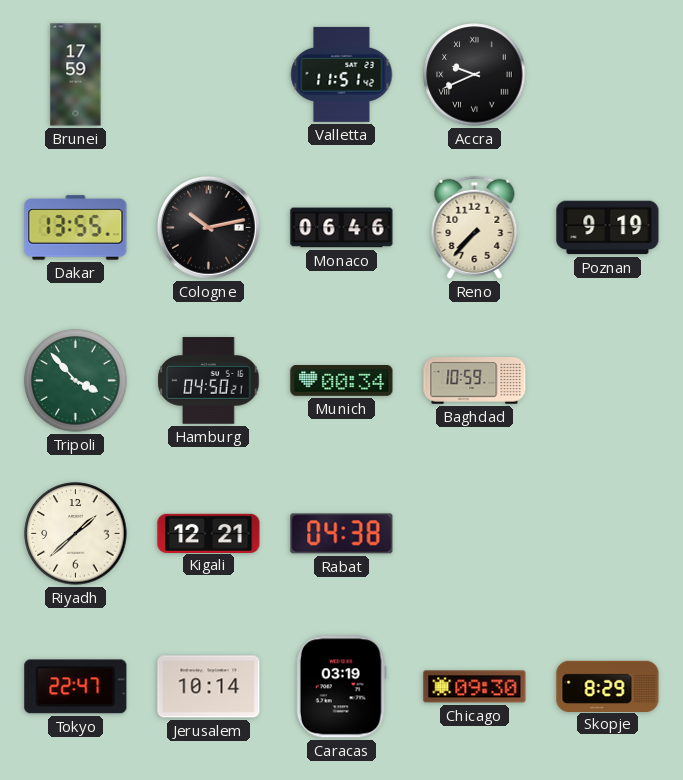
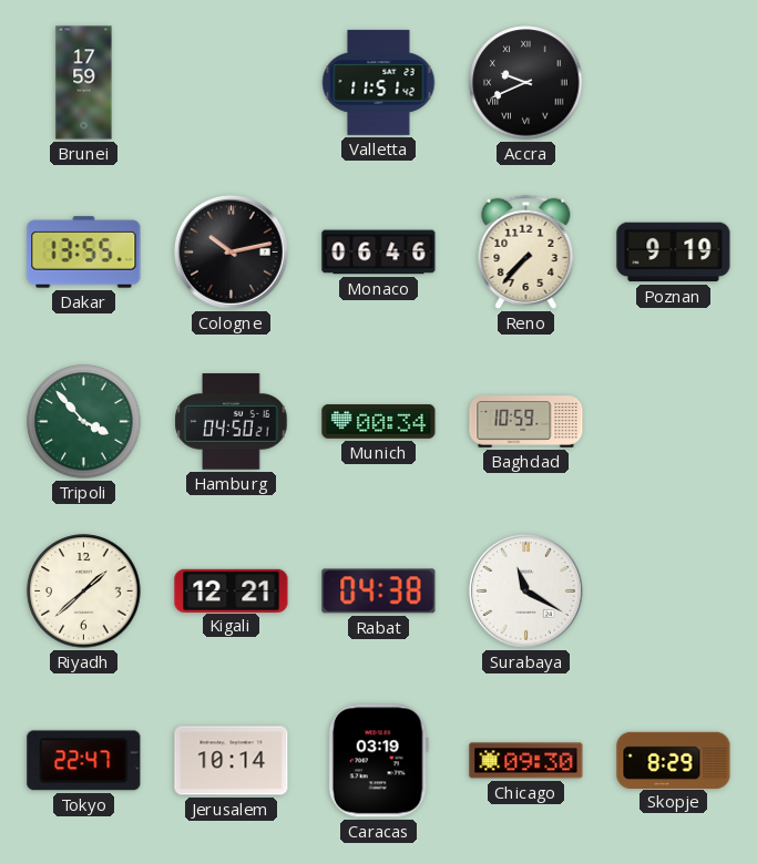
Surabaya: none -> 11:20
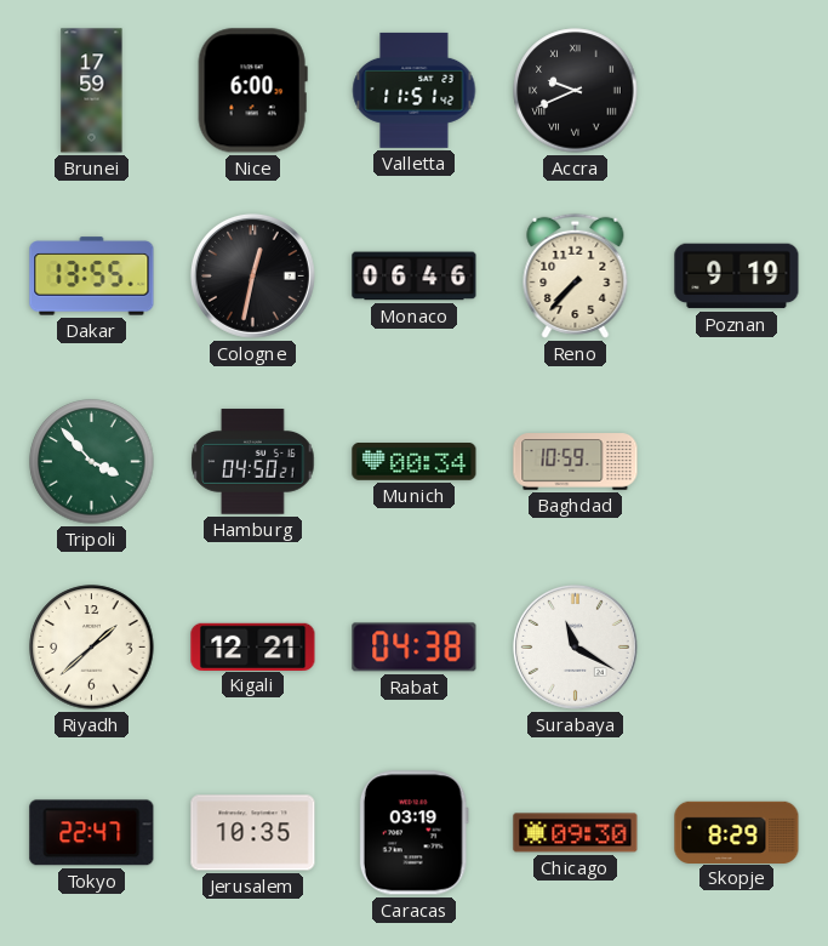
Nice: none -> 6:00
Cologne: 10:13 -> 12:32
Jerusalem: 10:14 -> 10:35
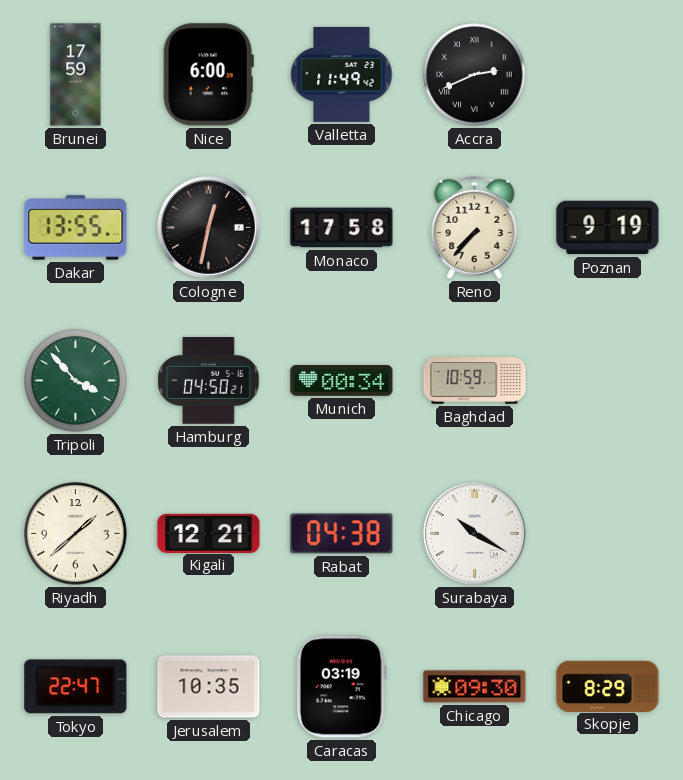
Valletta: 11:51 -> 11:49
Accra: 9:41 -> 2:41
Monaco: 06:46 -> 17:58
Surabaya: 11:20 -> 10:20
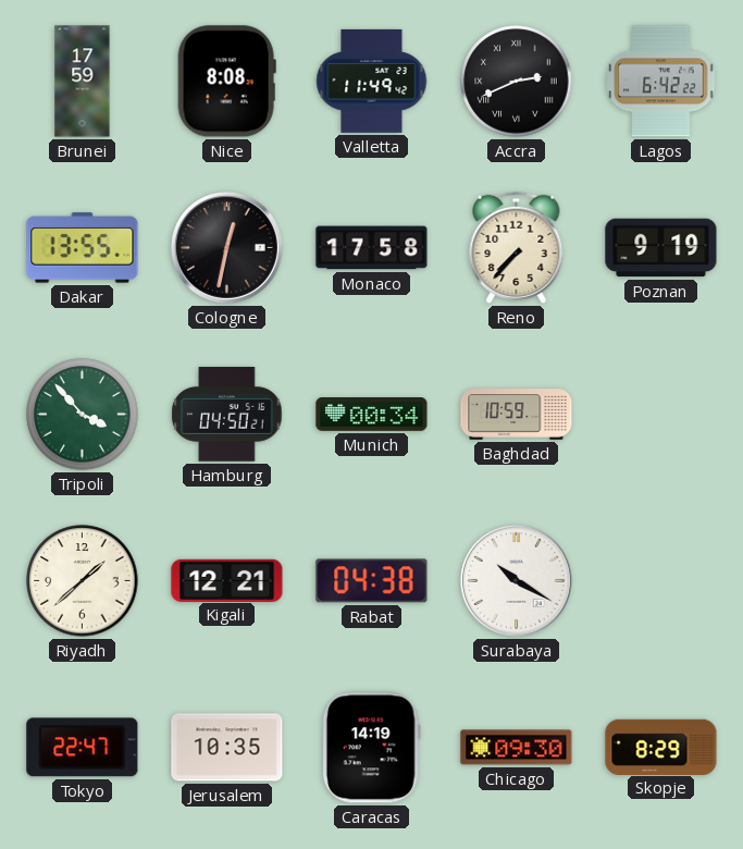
Nice: 6:00 -> 8:08
Lagos: none -> 6:42
Caracas: 03:19 -> 14:19
